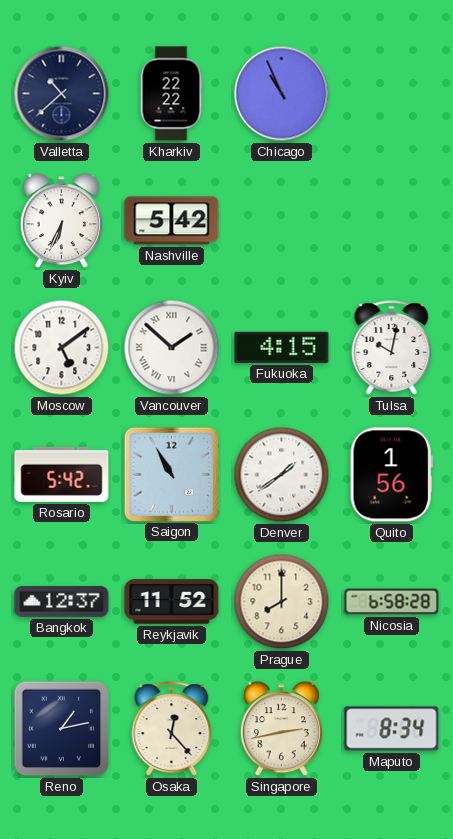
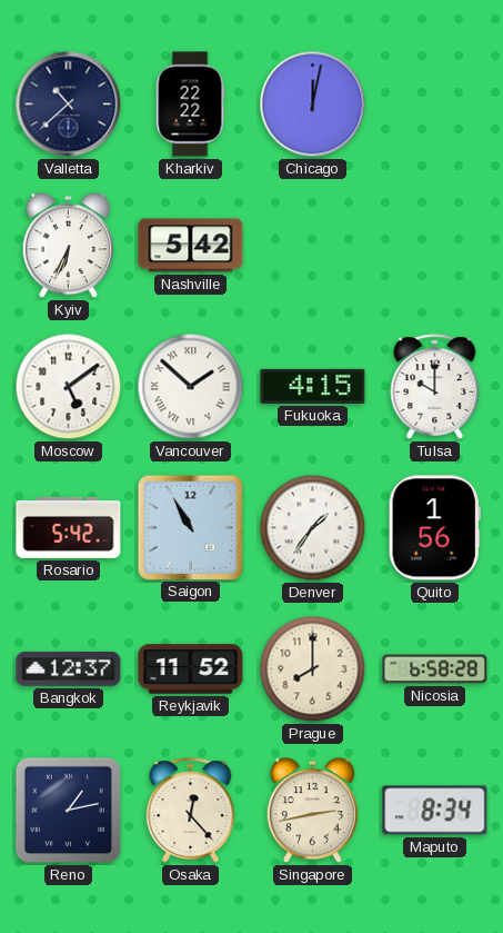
Chicago: 10:56 -> 12:02
Tulsa: 10:02 -> 10:00
Denver: 1:39 -> 1:36
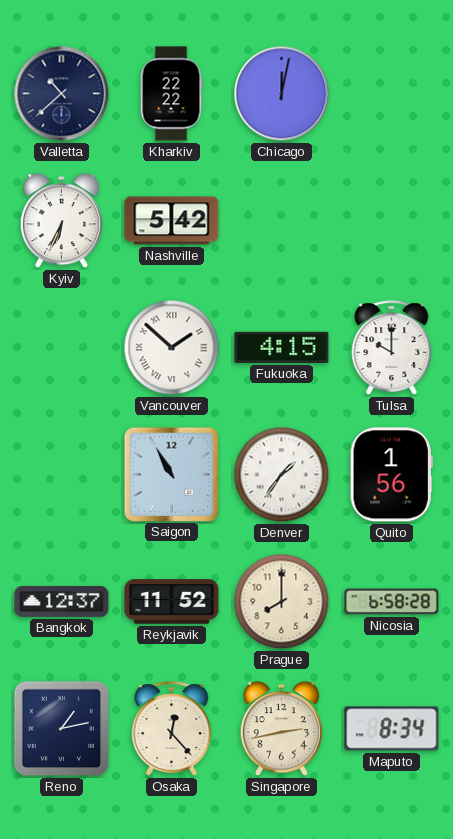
Moscow: 5:09 -> none
Rosario: 5:42 -> none
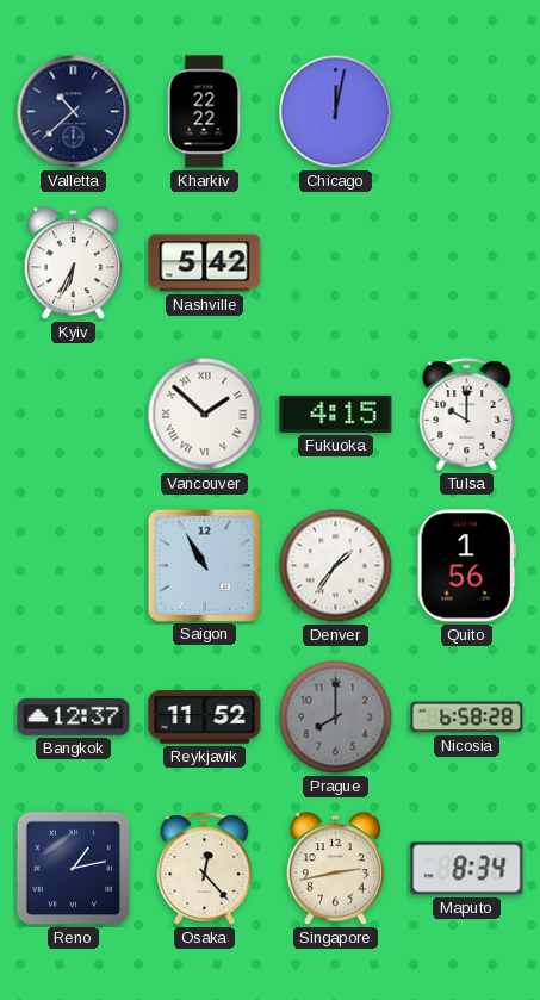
Prague dial: cream -> grey
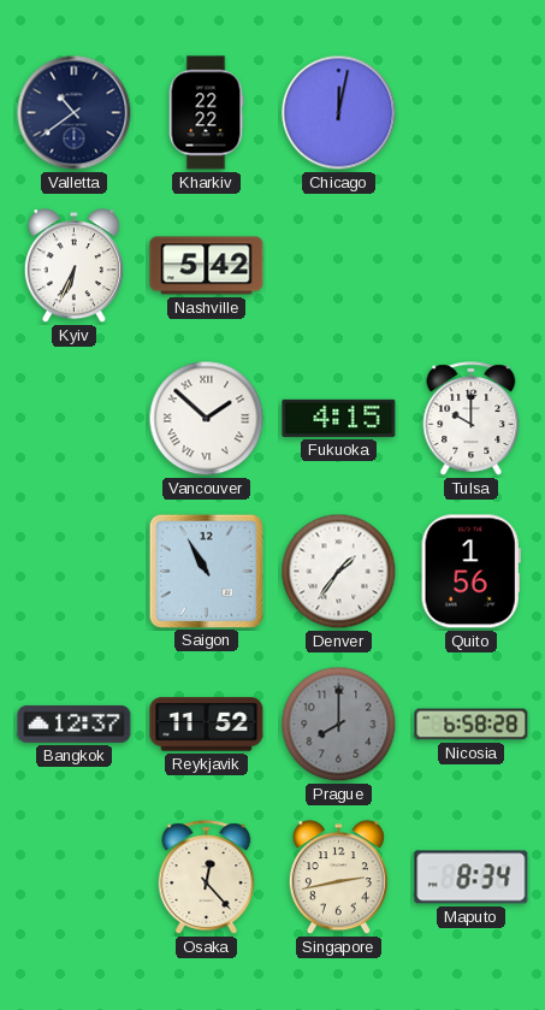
Valletta: 10:38 -> 10:39
Reno: 1:13 -> none
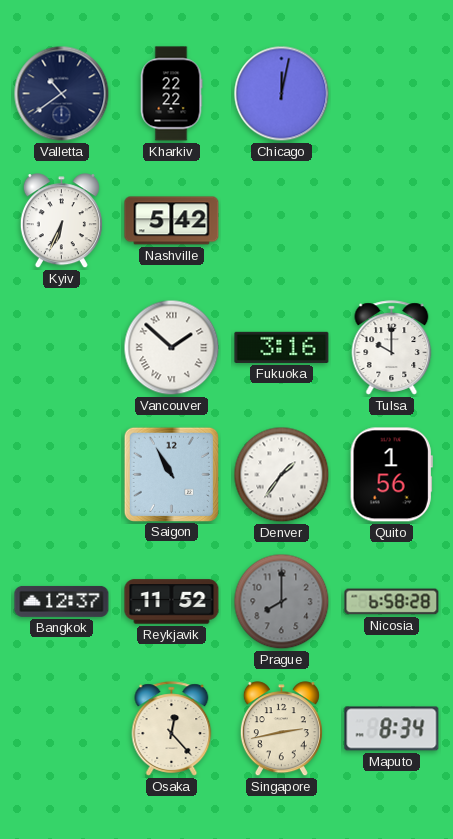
Fukuoka: 4:15 -> 3:16
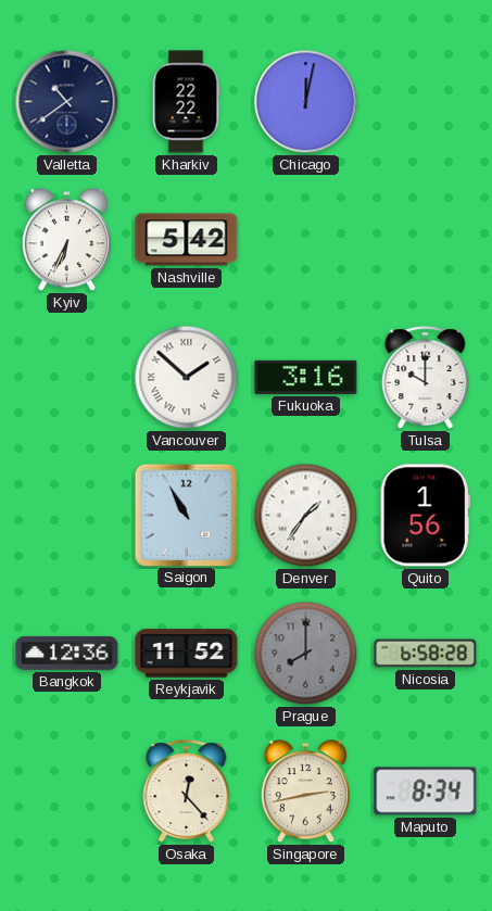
Bangkok: 12:37 -> 12:36
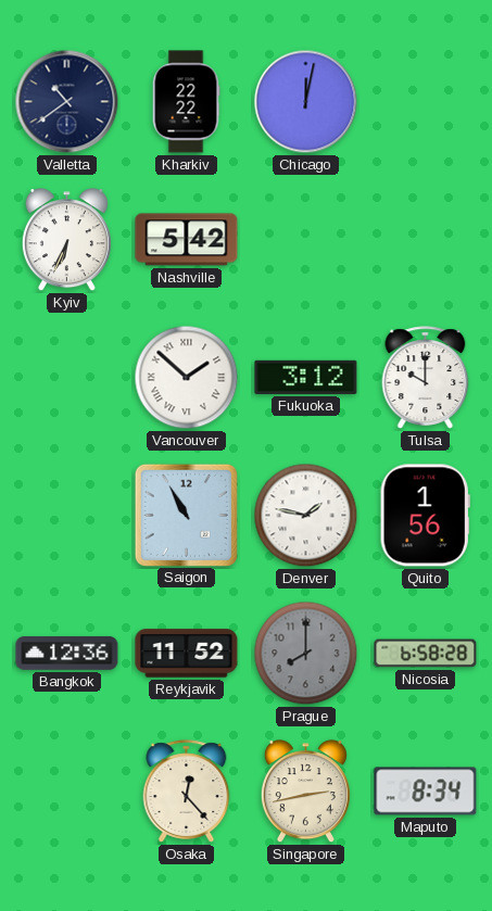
Fukuoka: 3:16 -> 3:12
Denver: 1:36 -> 1:47
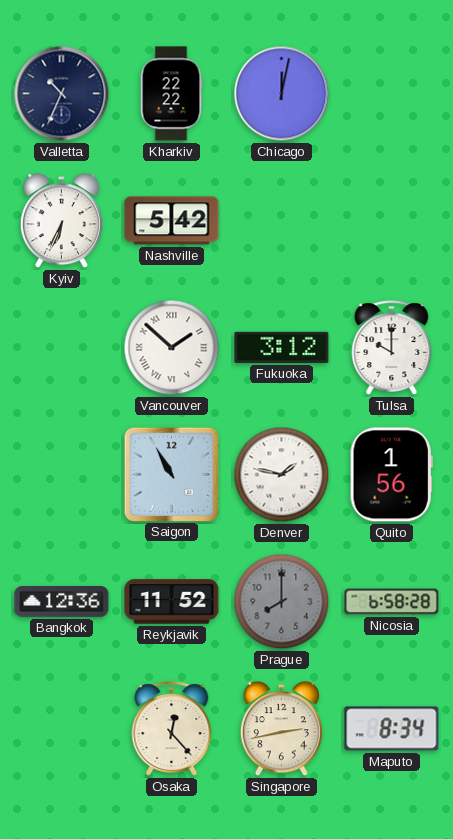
Valletta: 10:39 -> 10:34
